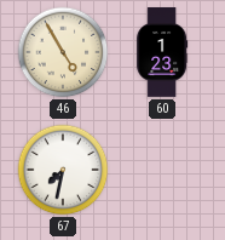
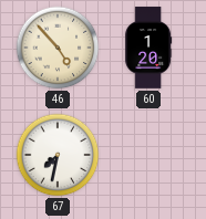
46: 4:55 -> 4:53
60: 1:23 -> 1:20
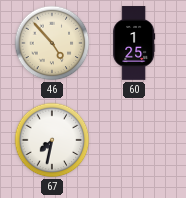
60: 1:20 -> 1:25
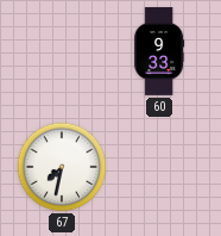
46: 4:53 -> none
60: 1:25 -> 9:33
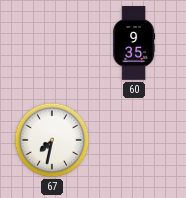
60: 9:33 -> 9:35
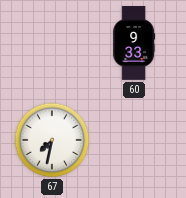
60: 9:35 -> 9:33
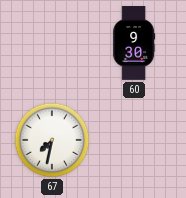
60: 9:33 -> 9:30
